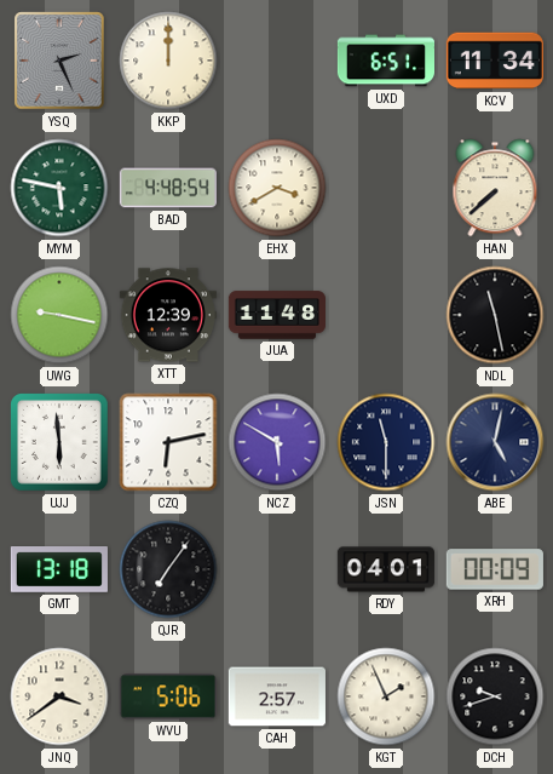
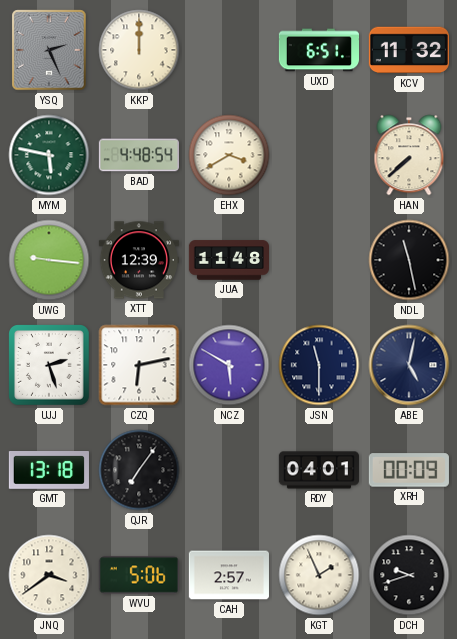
KCV: 11:34 -> 11:32
UWG: 9:17 -> 9:16
UJJ: 5:59 -> 2:27
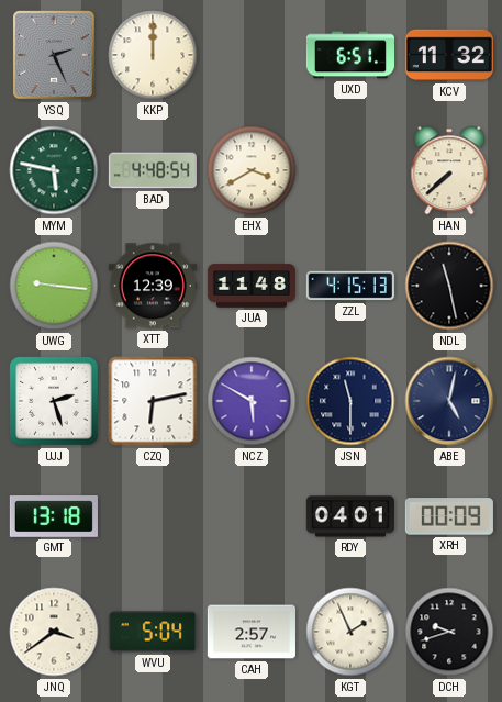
ZZL: none -> 4:15
QJR: 7:06 -> none
WVU: 5:06 -> 5:04
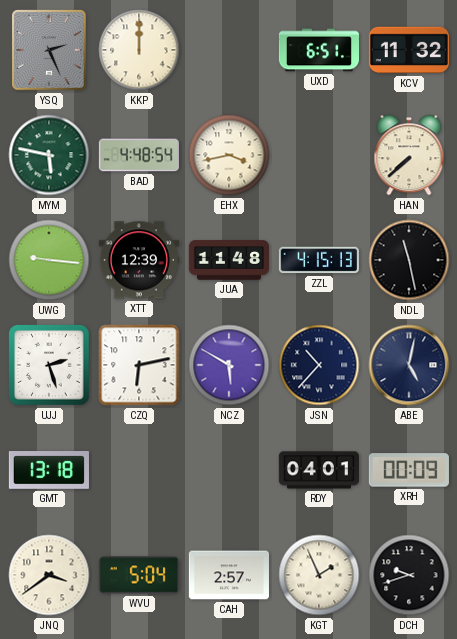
EHX: 3:40 -> 3:43
JSN: 11:30 -> 10:37
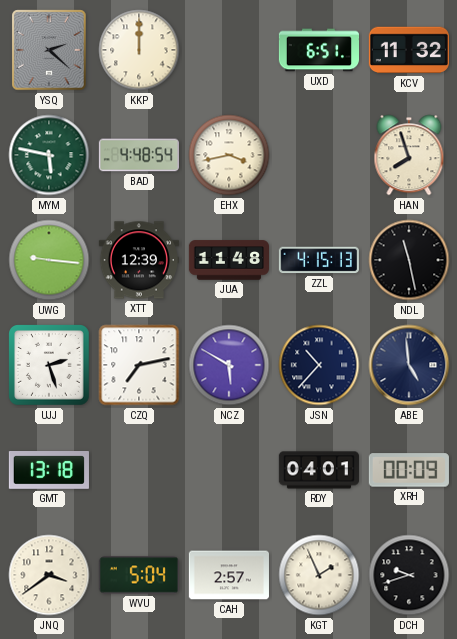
YSQ: 2:26 -> 2:22
HAN: 7:38 -> 7:57
CZQ: 6:13 -> 7:13
ABE: 5:02 -> 4:59
